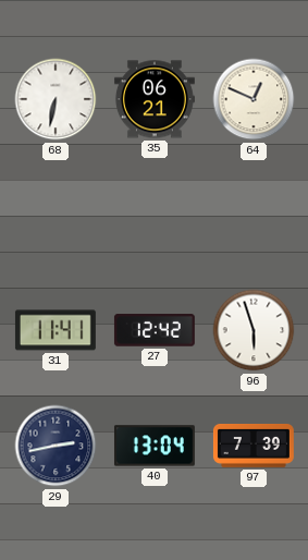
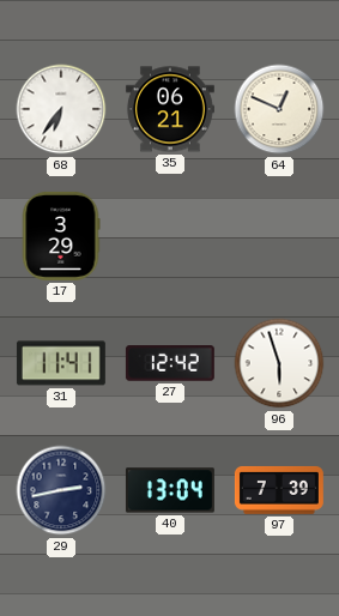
68: 6:32 -> 6:36
17: none -> 3:29
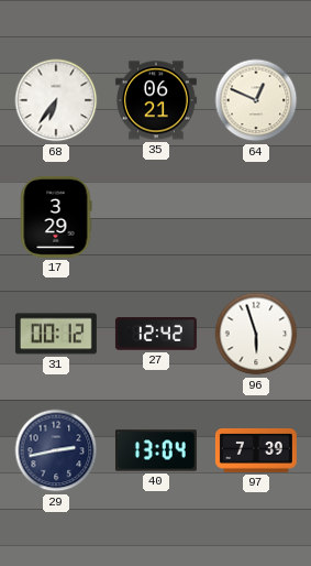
31: 11:41 -> 00:12
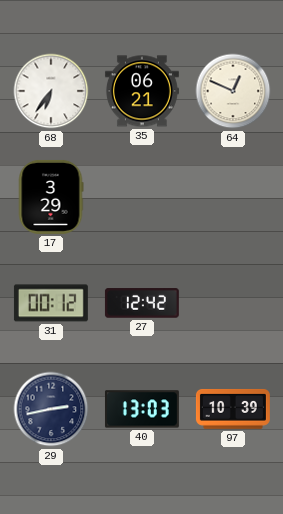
96: 5:57 -> none
40: 13:04 -> 13:03
97: 7:39 -> 10:39
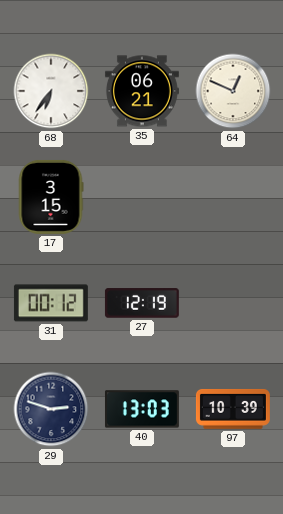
17: 3:29 -> 3:15
27: 12:42 -> 12:19
29: 2:43 -> 2:48
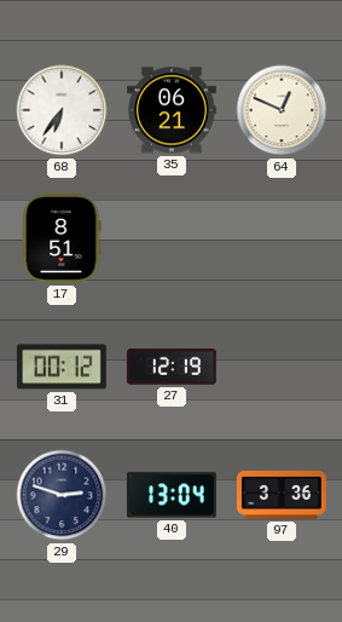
17: 3:15 -> 8:51
40: 13:03 -> 13:04
97: 10:39 -> 3:36
